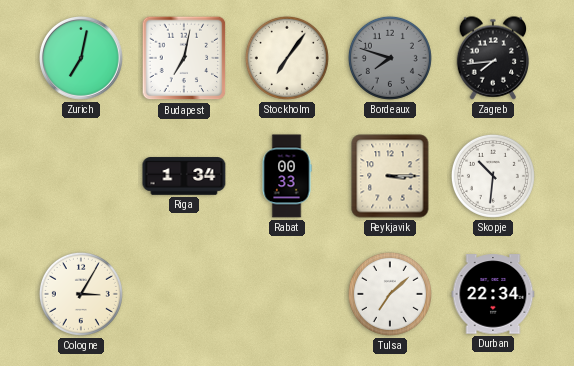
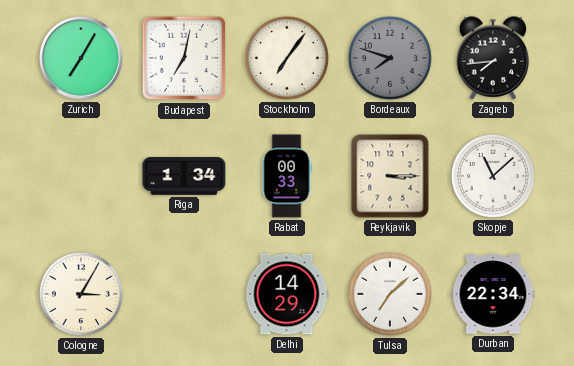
Zurich: 7:02 -> 7:05
Skopje: 10:31 -> 11:08
Delhi: none -> 14:29
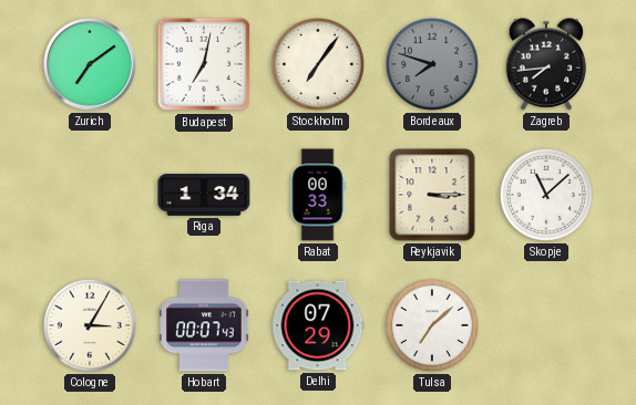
Zurich: 7:05 -> 7:09
Hobart: none -> 00:07
Delhi: 14:29 -> 07:29
Durban: 22:34 -> none
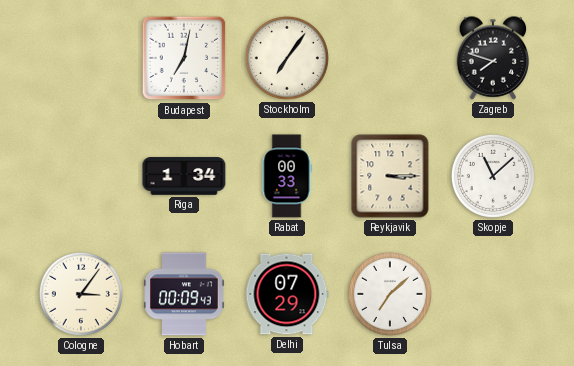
Zurich: 7:09 -> none
Bordeaux: 7:48 -> none
Zagreb: 7:44 -> 7:48
Cologne: 3:05 -> 3:06
Hobart: 00:07 -> 00:09
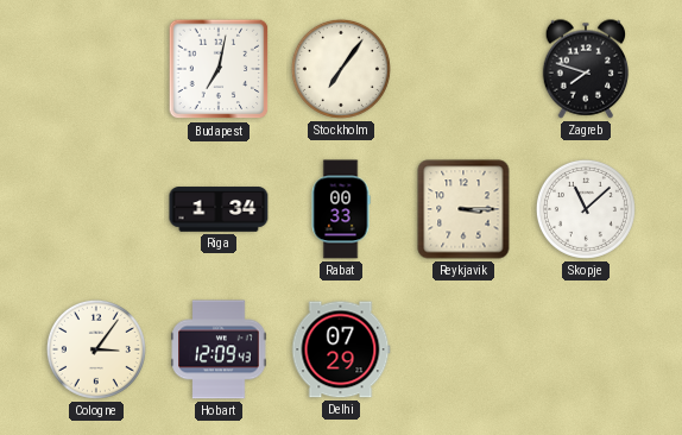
Hobart: 00:09 -> 12:09
Tulsa: 7:08 -> none
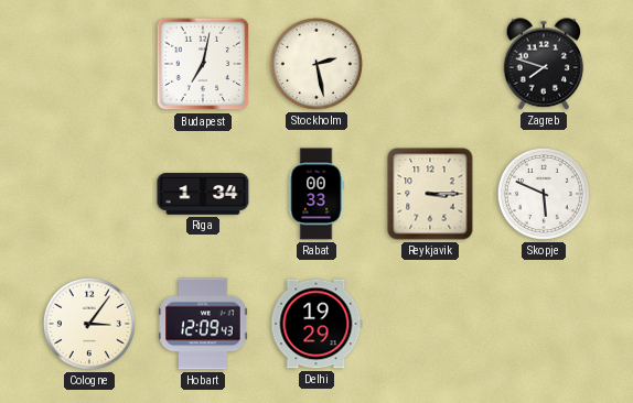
Stockholm: 7:06 -> 2:28
Skopje: 11:08 -> 5:49
Delhi: 07:29 -> 19:29
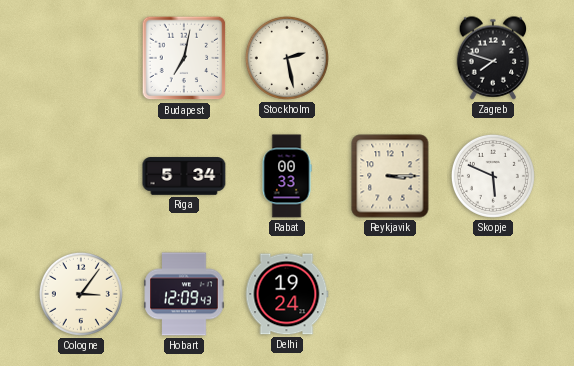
Riga: 1:34 -> 5:34
Delhi: 19:29 -> 19:24
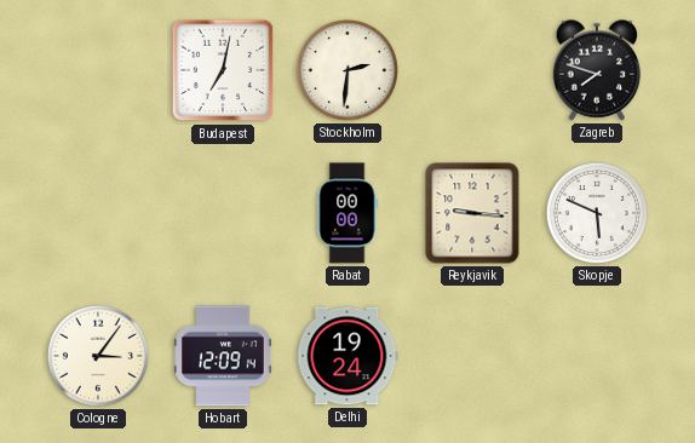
Stockholm: 2:28 -> 2:31
Riga: 5:34 -> none
Rabat: 00:33 -> 00:00
Reykjavik: 3:15 -> 9:16
Hobart: 12:09:43 -> 12:09:14
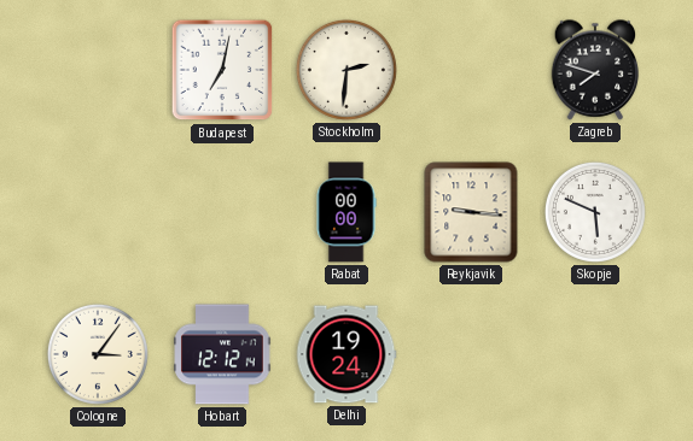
Hobart: 12:09 -> 12:12
